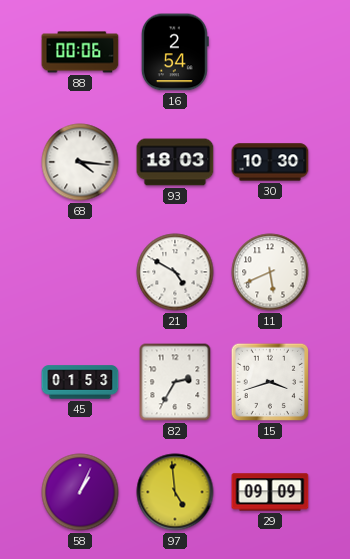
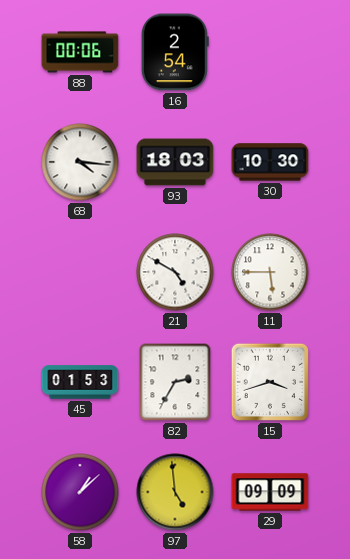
11: 5:41 -> 5:45
58: 1:04 -> 1:08
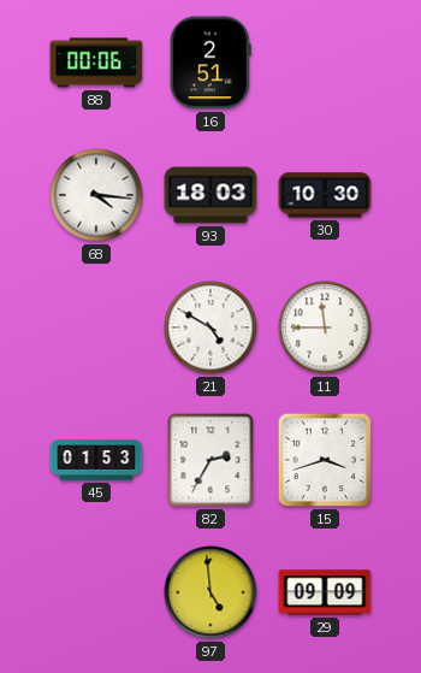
16: 2:54 -> 2:51
11: 5:45 -> 11:45
58: 1:08 -> none
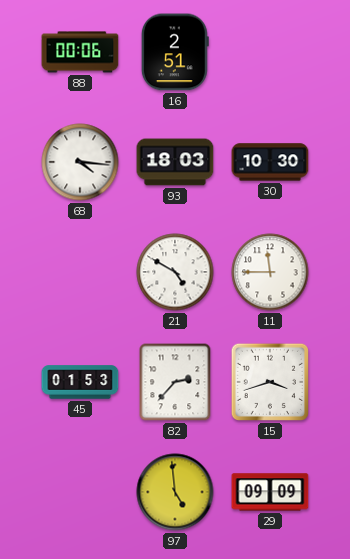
82: 2:35 -> 2:37
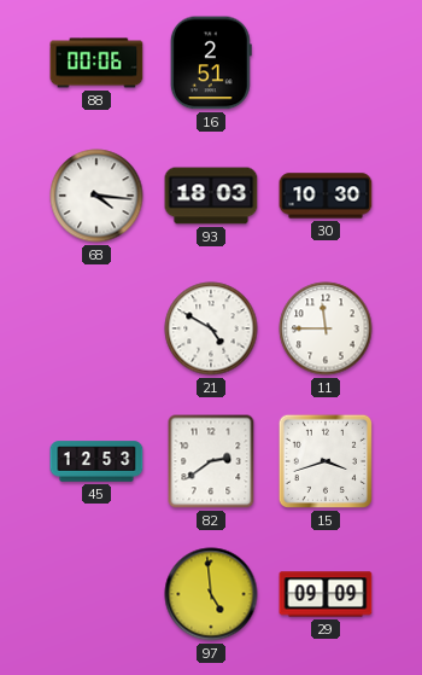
45: 01:53 -> 12:53
82: 2:37 -> 2:39
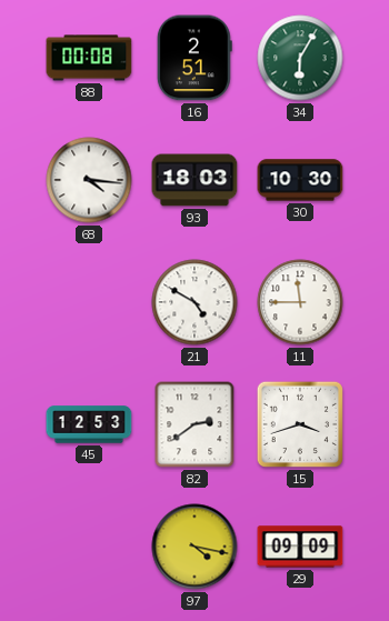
88: 00:06 -> 00:08
34: none -> 6:05
97: 4:59 -> 4:17
